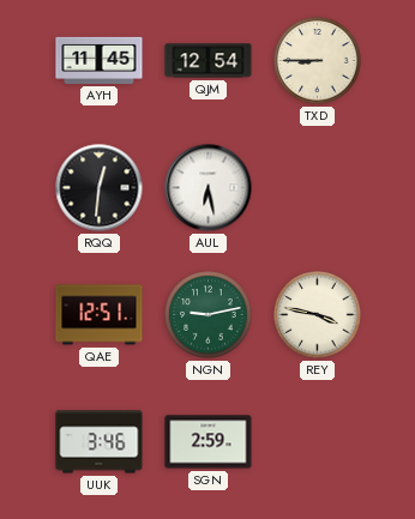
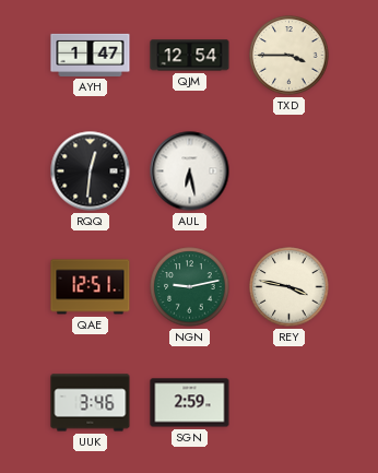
AYH: 11:45 -> 1:47
TXD: 8:45 -> 3:45
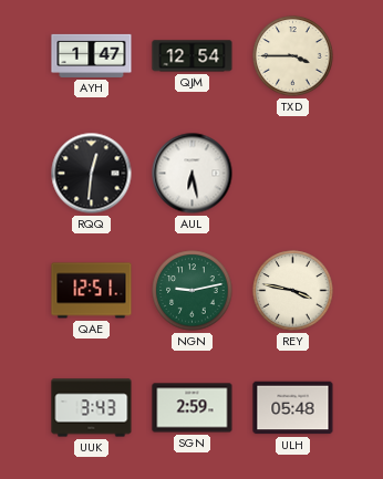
UUK: 3:46 -> 3:43
ULH: none -> 05:48
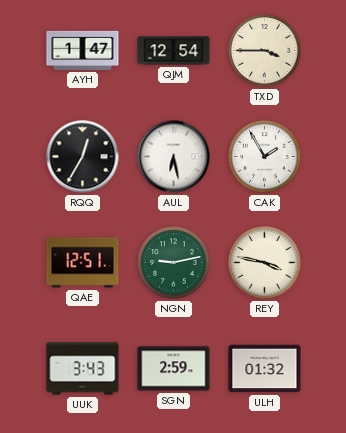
RQQ: 12:31 -> 12:35
CAK: none -> 1:55
ULH: 05:48 -> 01:32
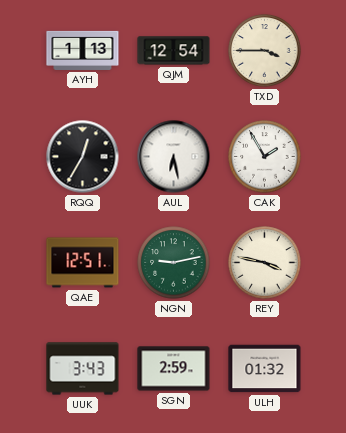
AYH: 1:47 -> 1:13
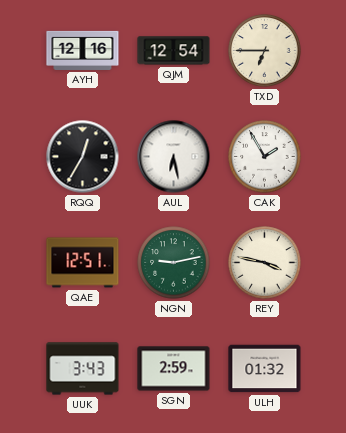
AYH: 1:13 -> 12:16
TXD: 3:45 -> 6:45
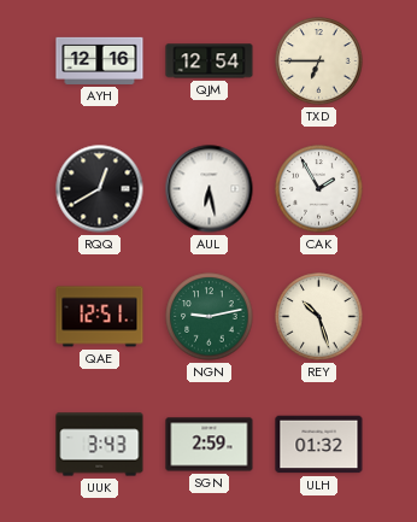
RQQ: 12:35 -> 12:40
REY: 3:47 -> 10:27
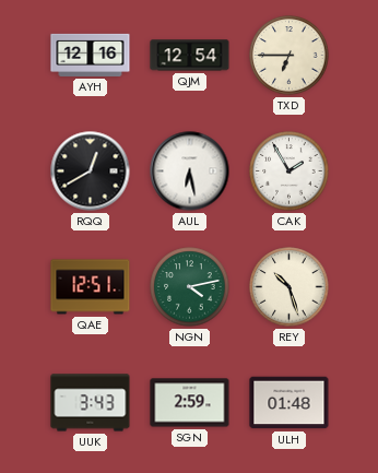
NGN: 9:13 -> 4:13
ULH: 01:32 -> 01:48
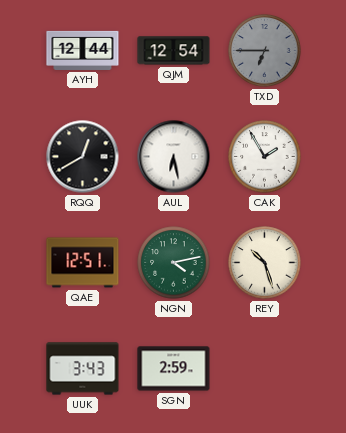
AYH: 12:16 -> 12:44
TXD dial: cream -> grey
ULH: 01:48 -> none
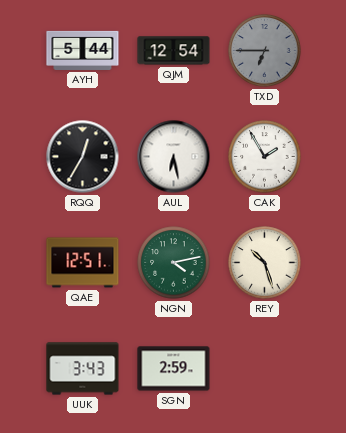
AYH: 12:44 -> 5:44
RQQ: 12:40 -> 12:35
